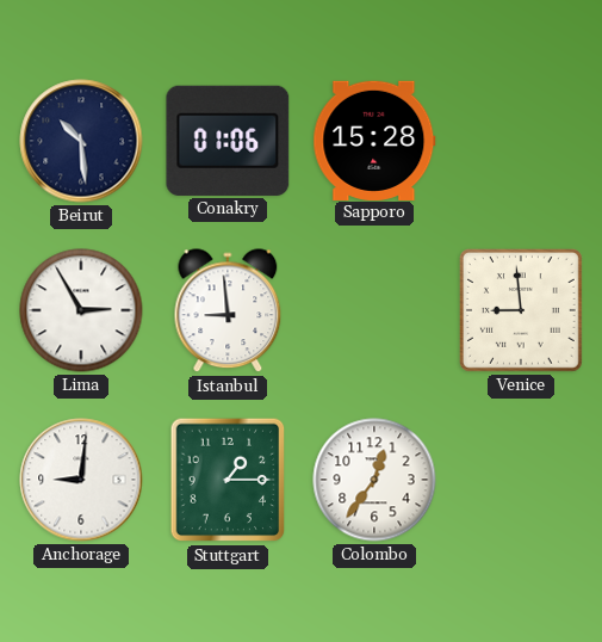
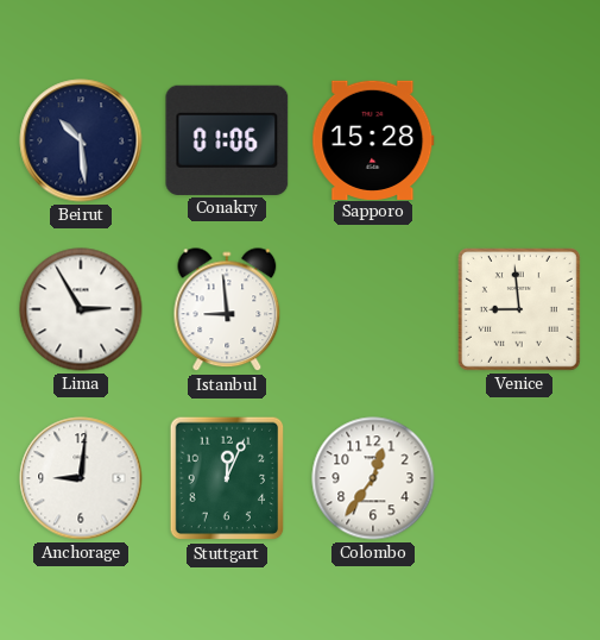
Stuttgart: 1:15 -> 12:04
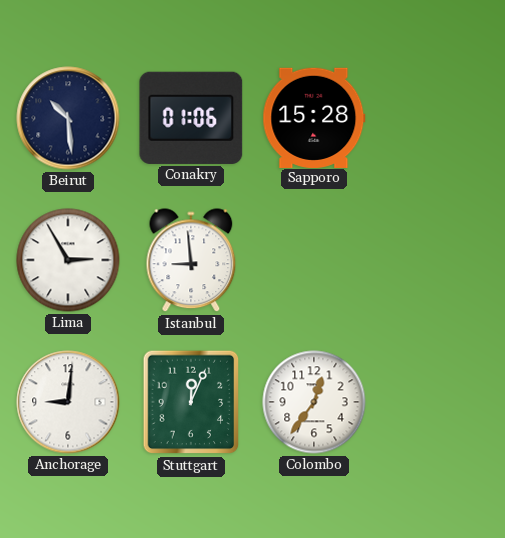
Venice: 8:59 -> none
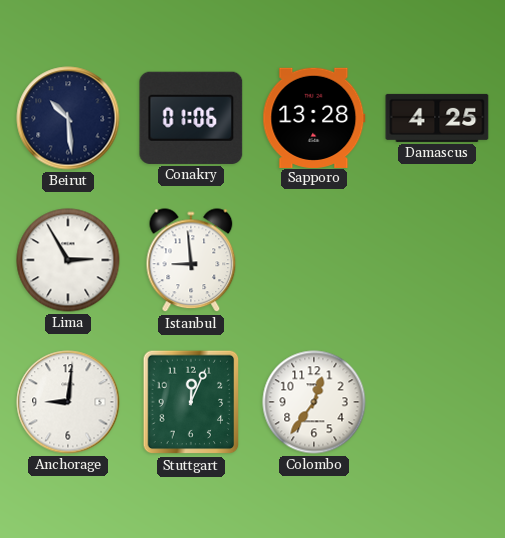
Sapporo: 15:28 -> 13:28
Damascus: none -> 4:25
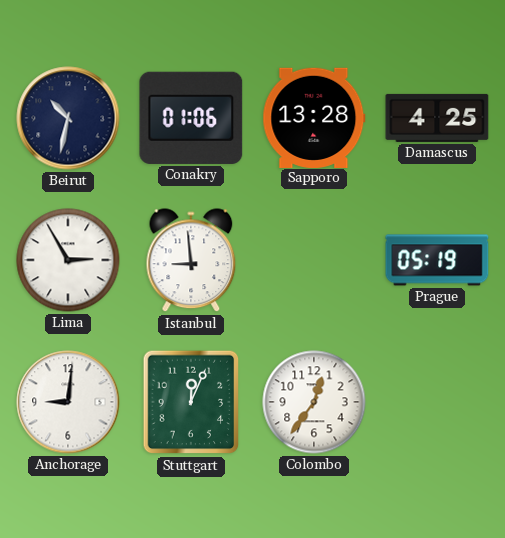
Beirut: 10:29 -> 10:32
Prague: none -> 05:19
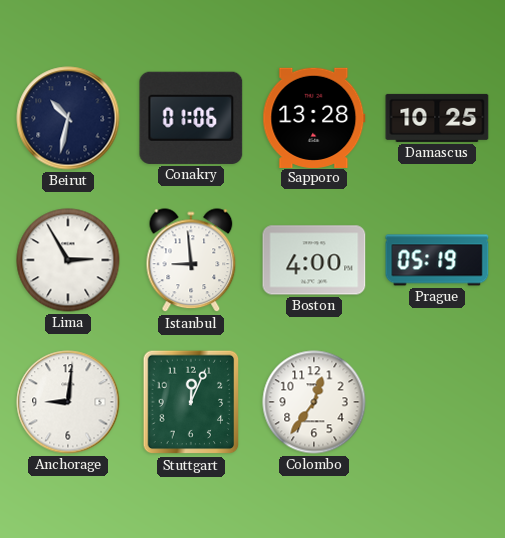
Damascus: 4:25 -> 10:25
Boston: none -> 4:00
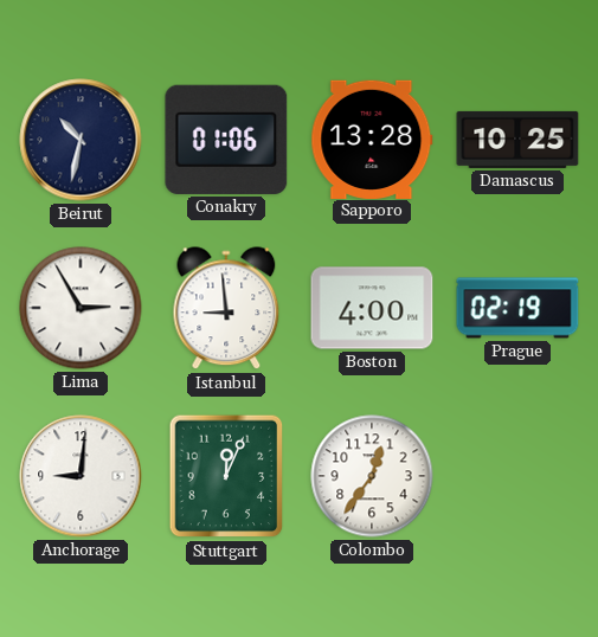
Prague: 05:19 -> 02:19
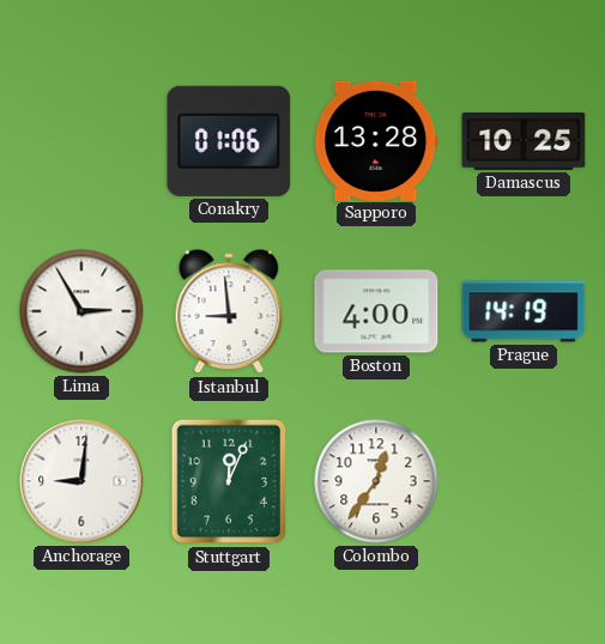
Beirut: 10:32 -> none
Prague: 02:19 -> 14:19
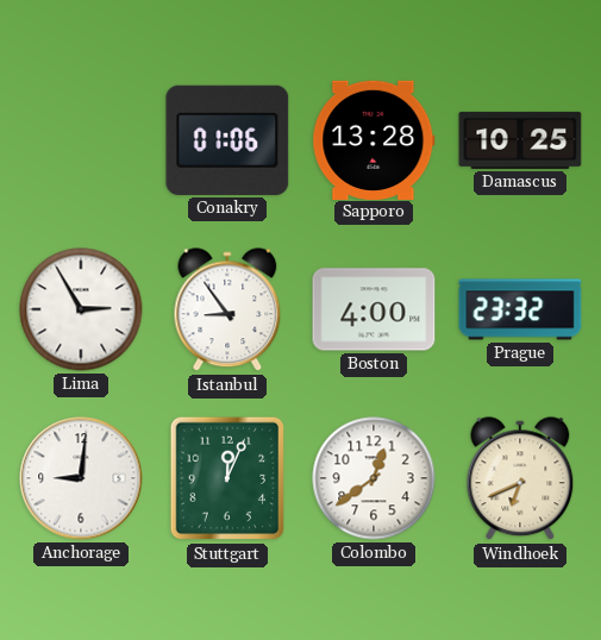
Istanbul: 8:59 -> 8:54
Prague: 14:19 -> 23:32
Colombo: 12:36 -> 12:39
Windhoek: none -> 6:41
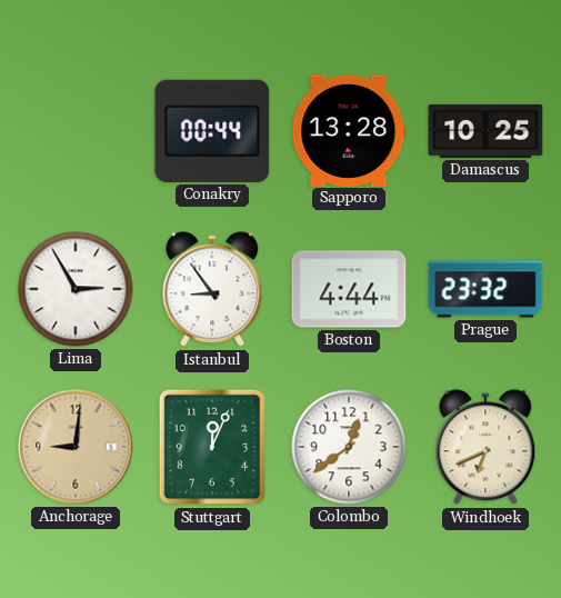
Conakry: 01:06 -> 00:44
Boston: 4:00 -> 4:44
Anchorage dial: white -> champagne
